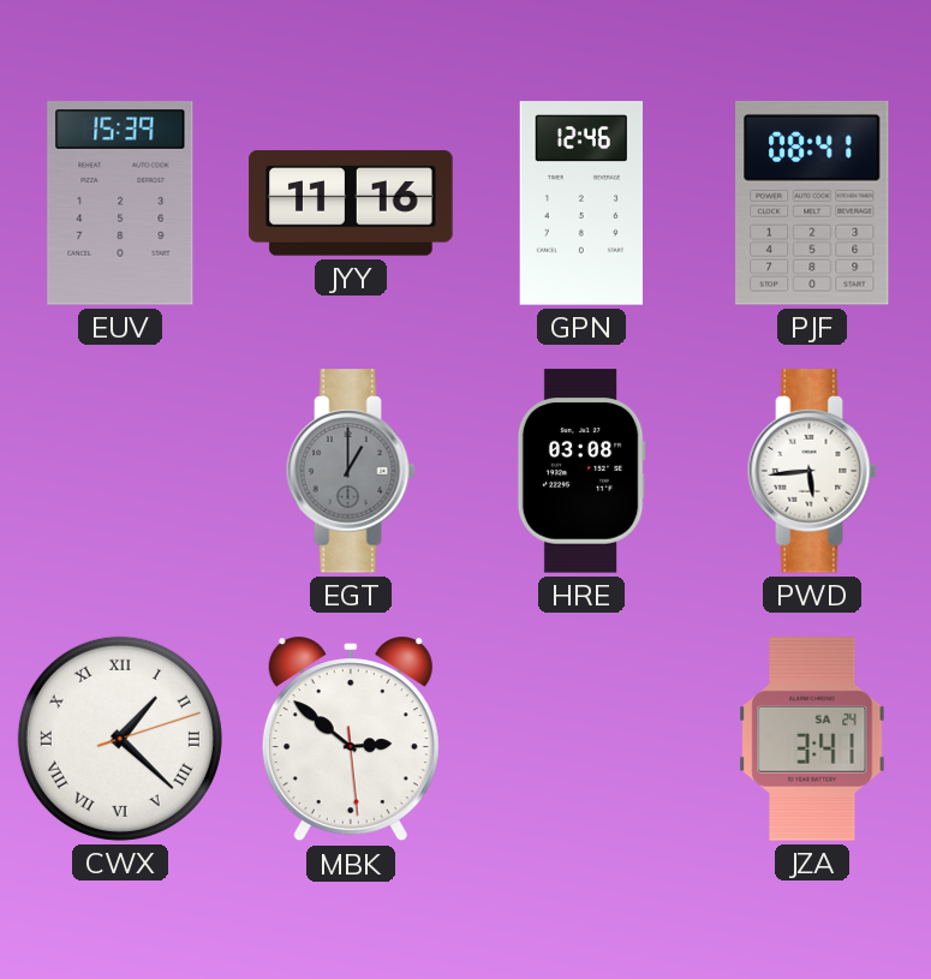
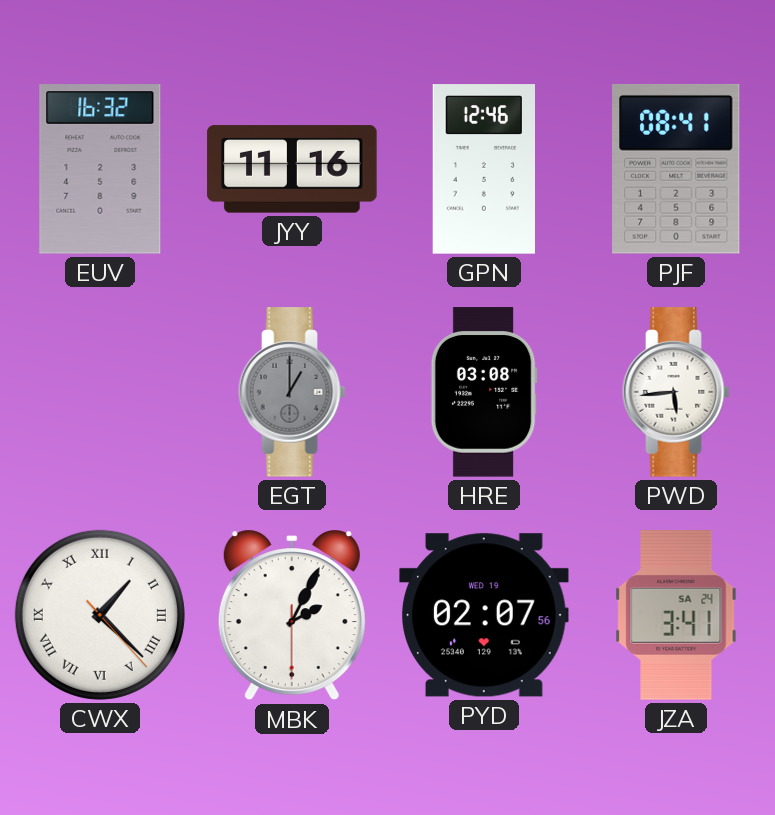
EUV: 15:39 -> 16:32
CWX: 1:22:12 -> 1:22:23
MBK: 2:51 -> 2:04
PYD: none -> 02:07
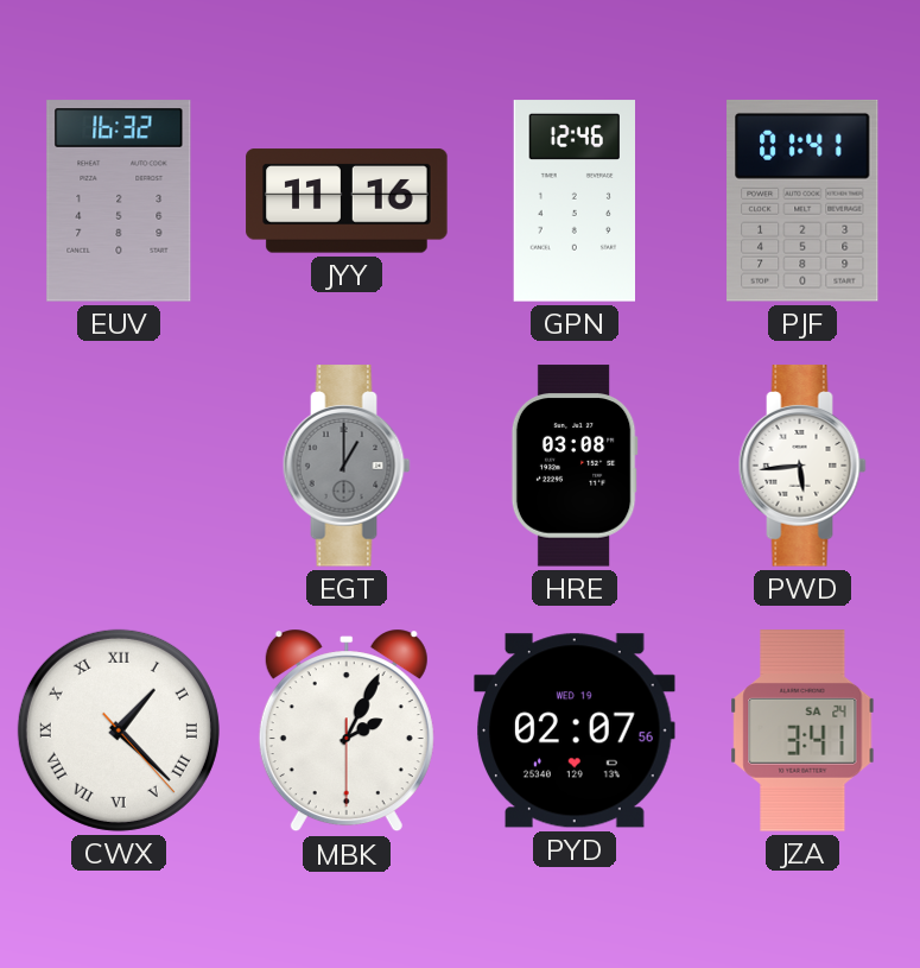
PJF: 08:41 -> 01:41
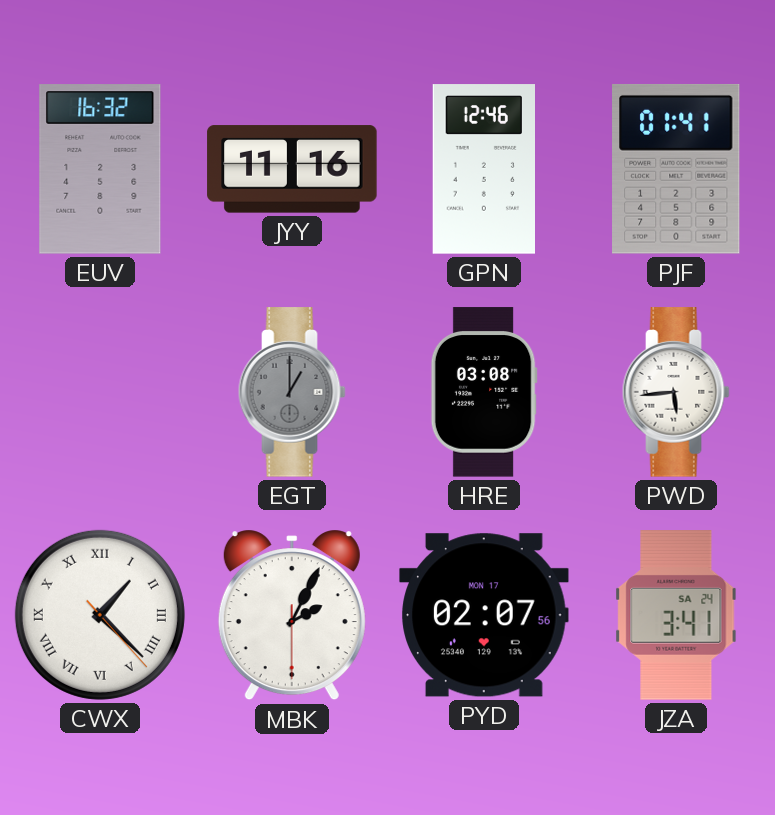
PYD date: WED 19 -> MON 17
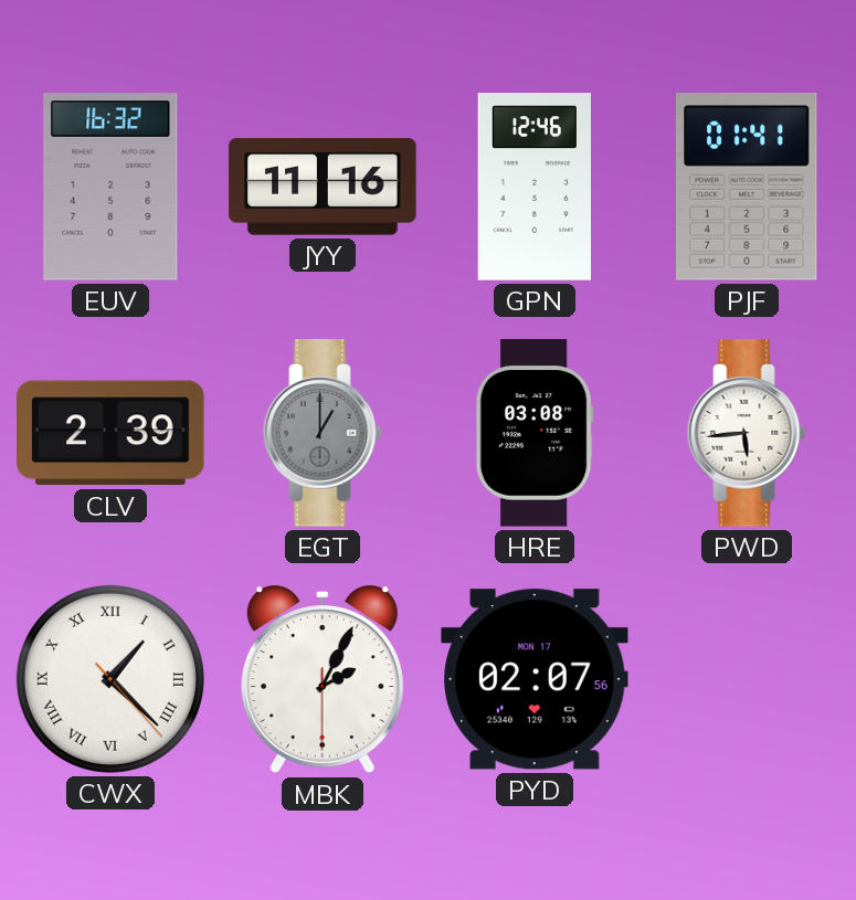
CLV: none -> 2:39
JZA: 3:41 -> none
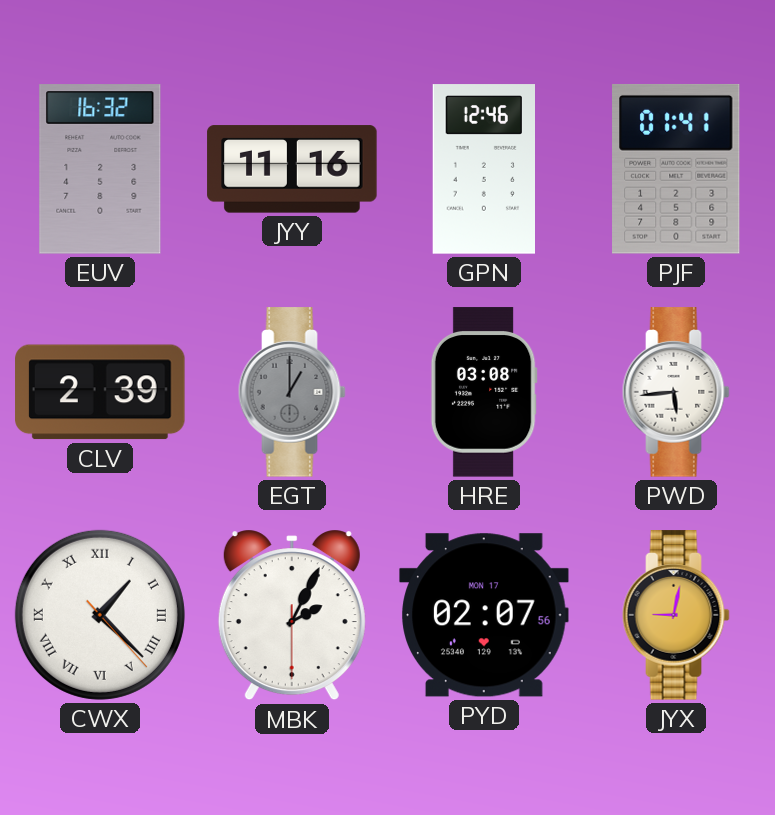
JYX: none -> 9:02
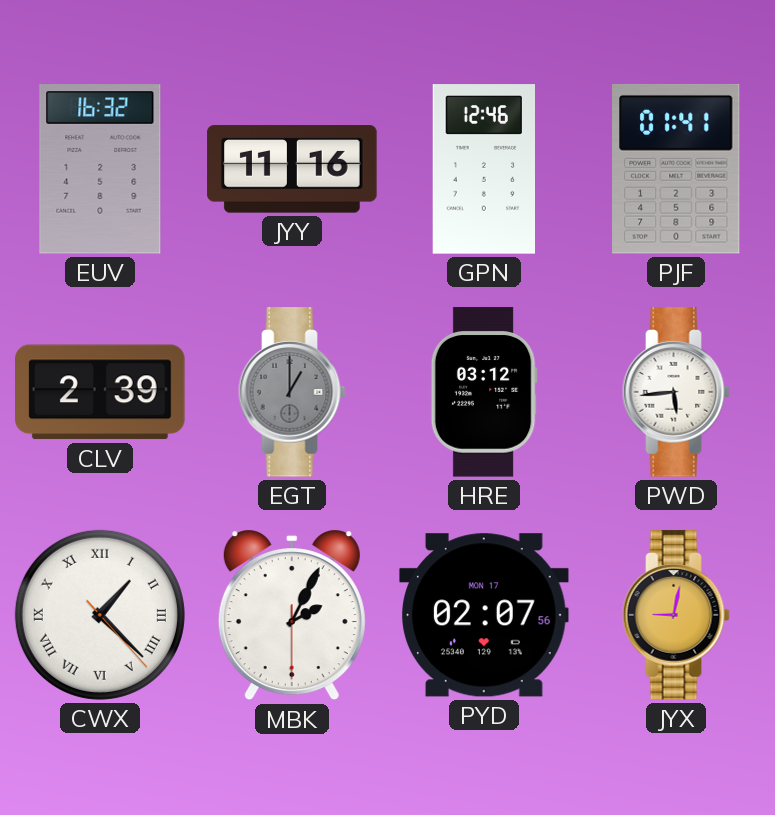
HRE: 03:08 -> 03:12
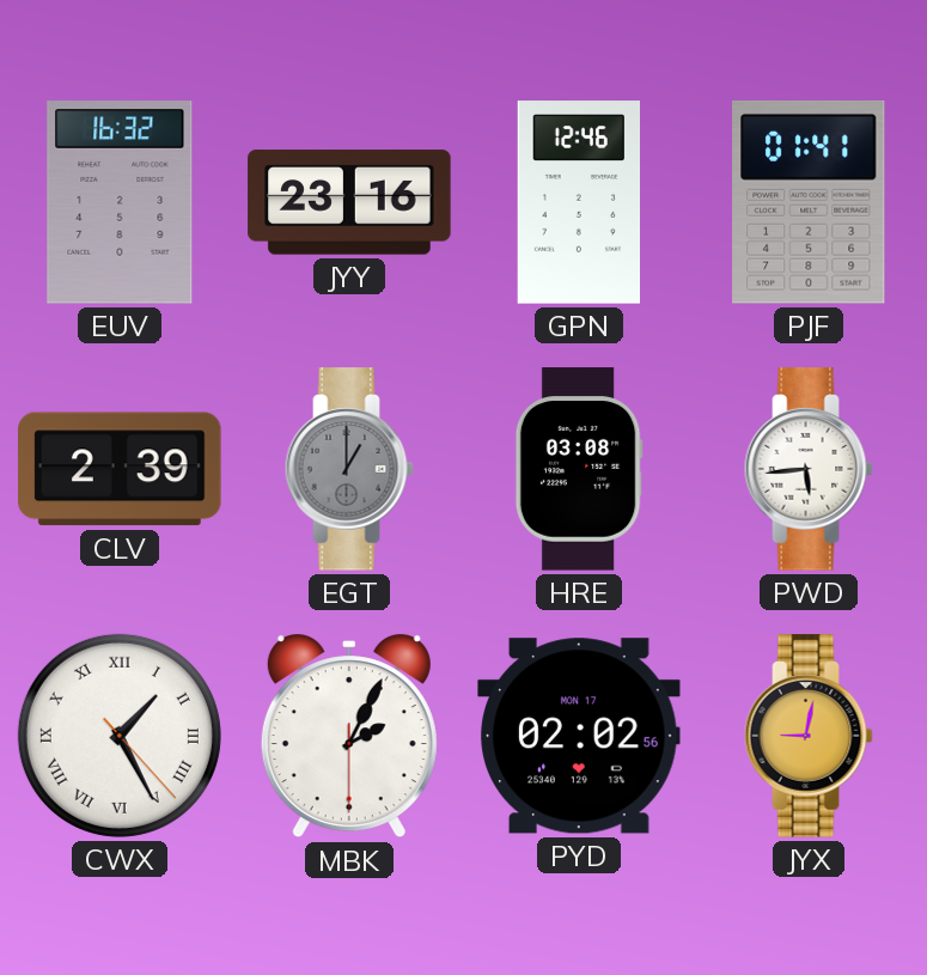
JYY: 11:16 -> 23:16
HRE: 03:12 -> 03:08
CWX: 1:22 -> 1:25
PYD: 02:07 -> 02:02
